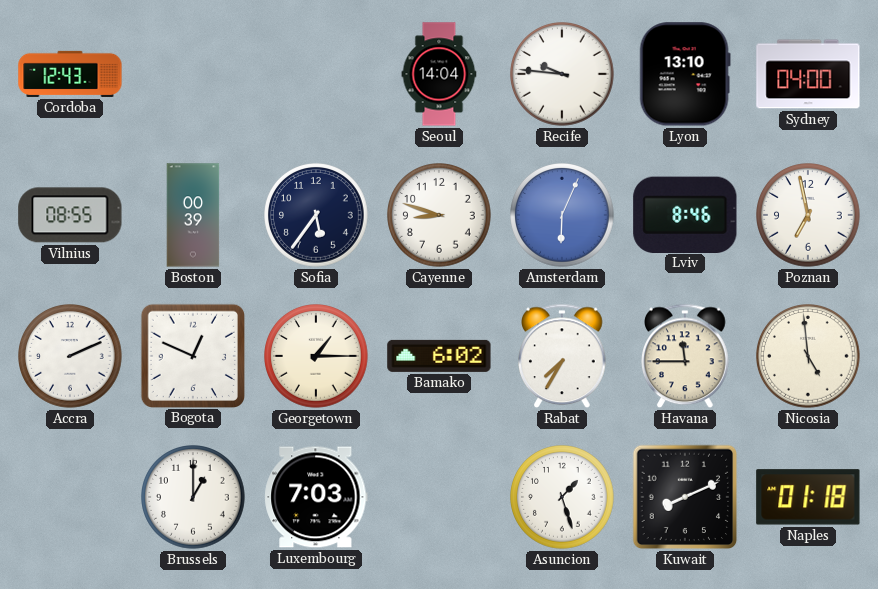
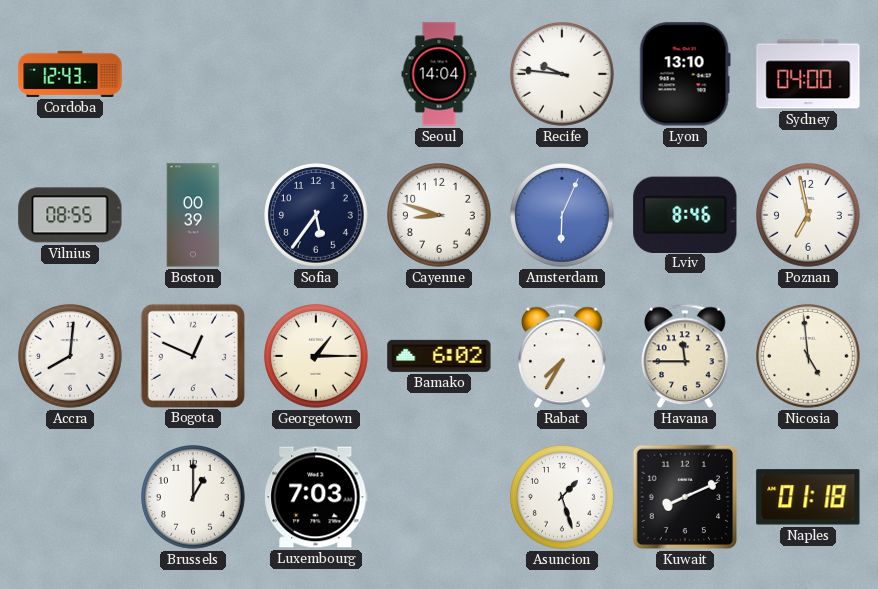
Accra: 2:11 -> 8:01
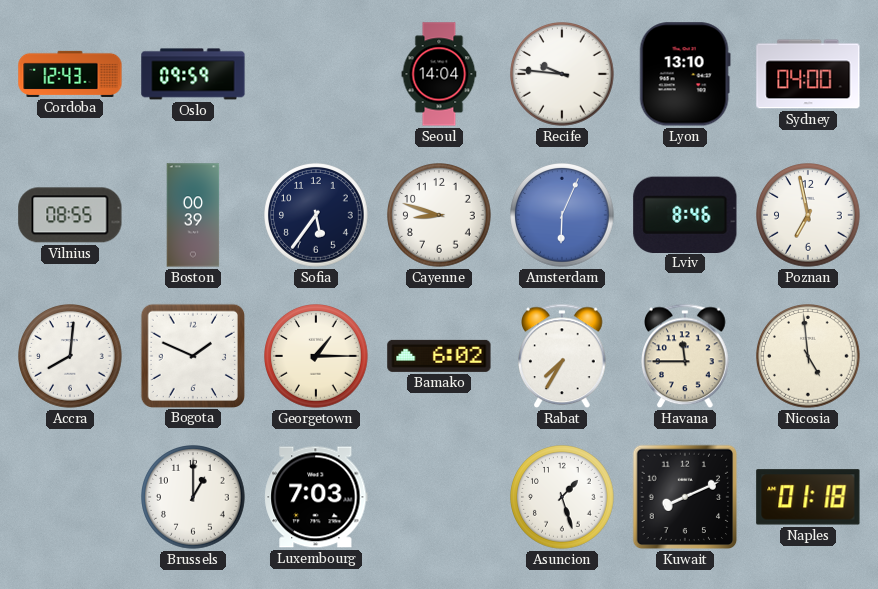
Oslo: none -> 09:59
Bogota: 12:49 -> 1:49
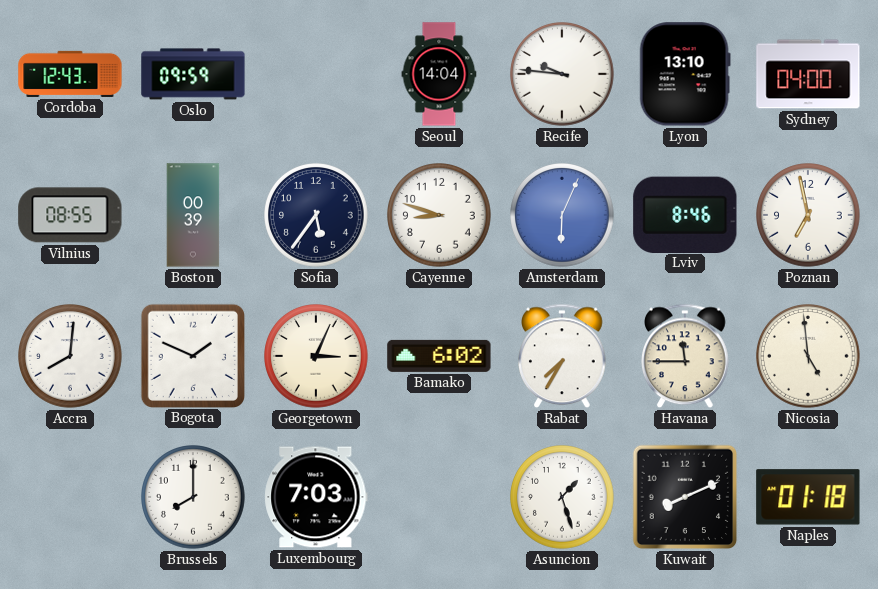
Georgetown: 1:15 -> 3:04
Brussels: 1:00 -> 8:00
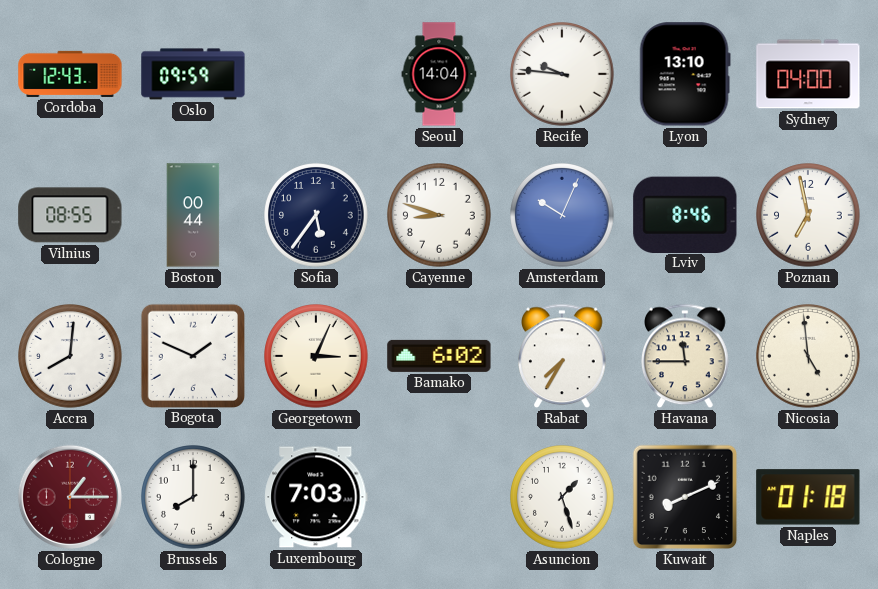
Boston: 00:39 -> 00:44
Amsterdam: 6:04 -> 10:04
Cologne: none -> 1:15
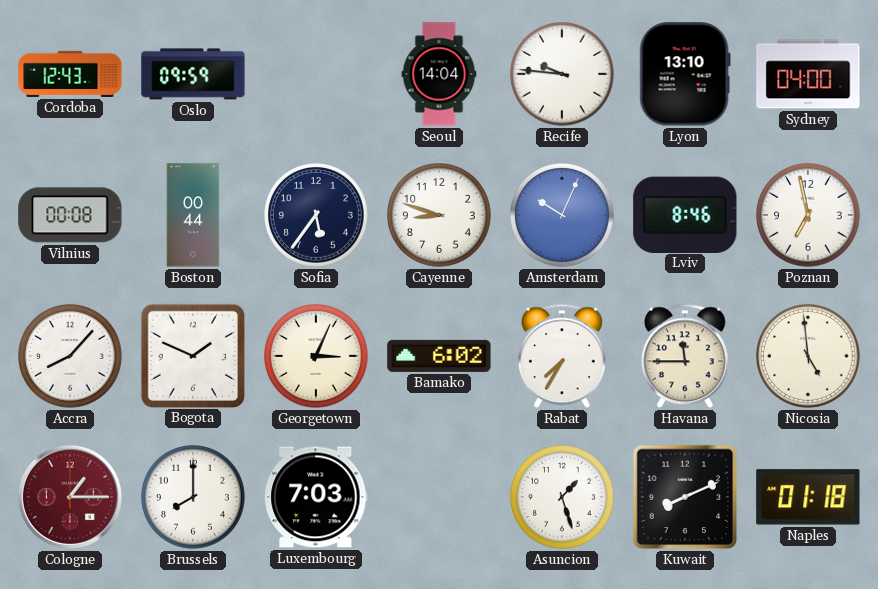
Vilnius: 08:55 -> 00:08
Accra: 8:01 -> 8:07
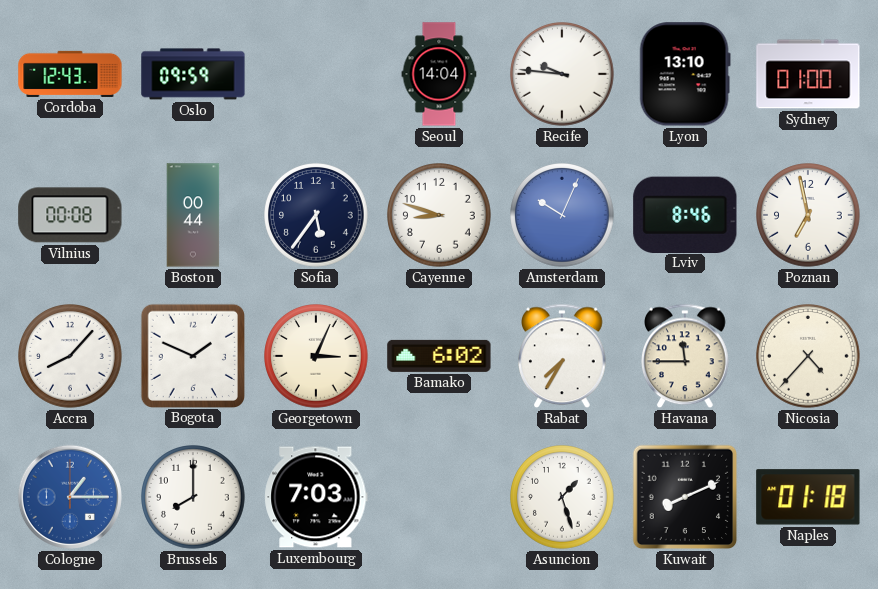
Sydney: 04:00 -> 01:00
Nicosia: 4:59 -> 4:37
Cologne dial: burgundy -> blue
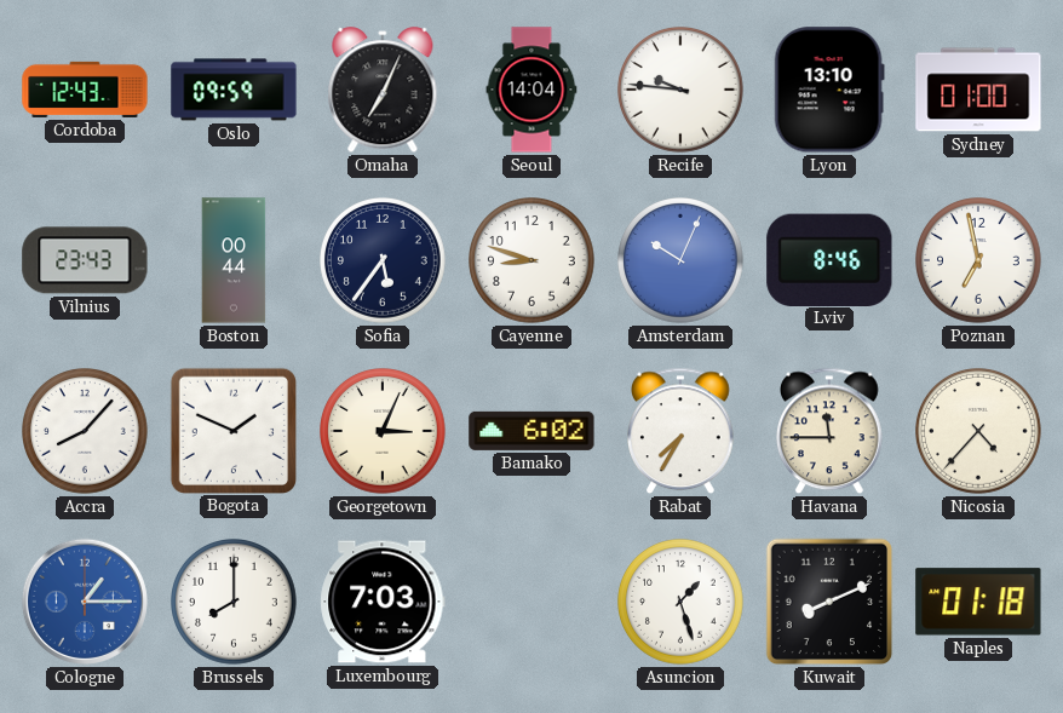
Omaha: none -> 7:04
Vilnius: 00:08 -> 23:43
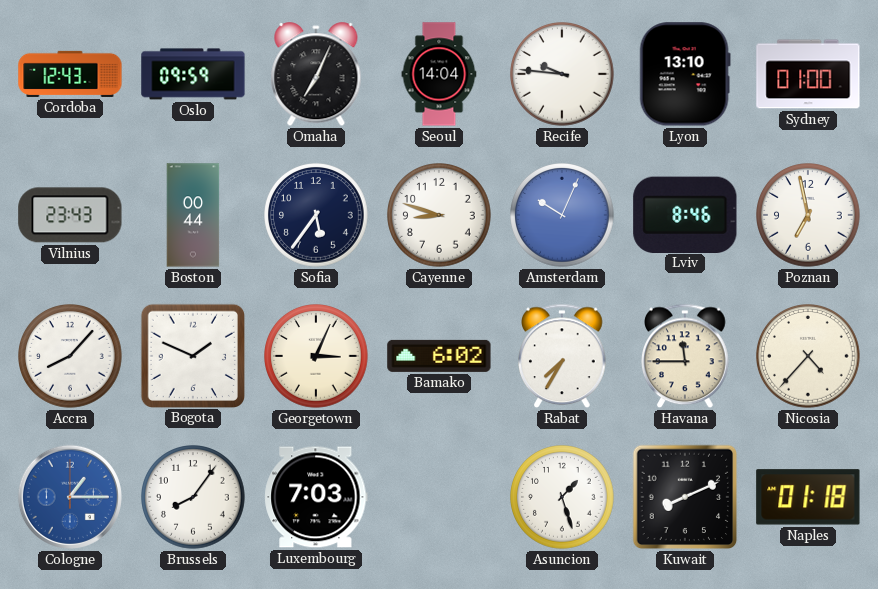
Brussels: 8:00 -> 8:06
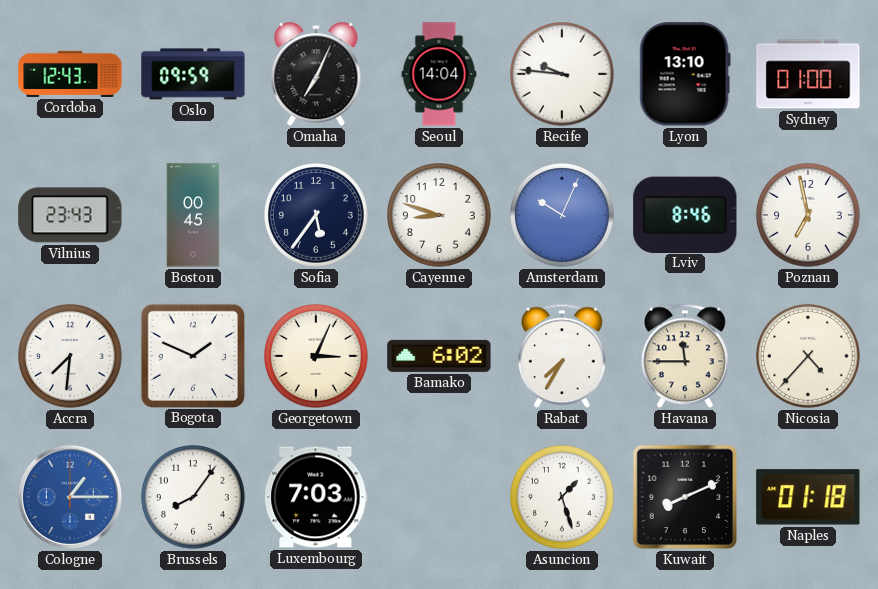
Boston: 00:44 -> 00:45
Accra: 8:07 -> 7:31
